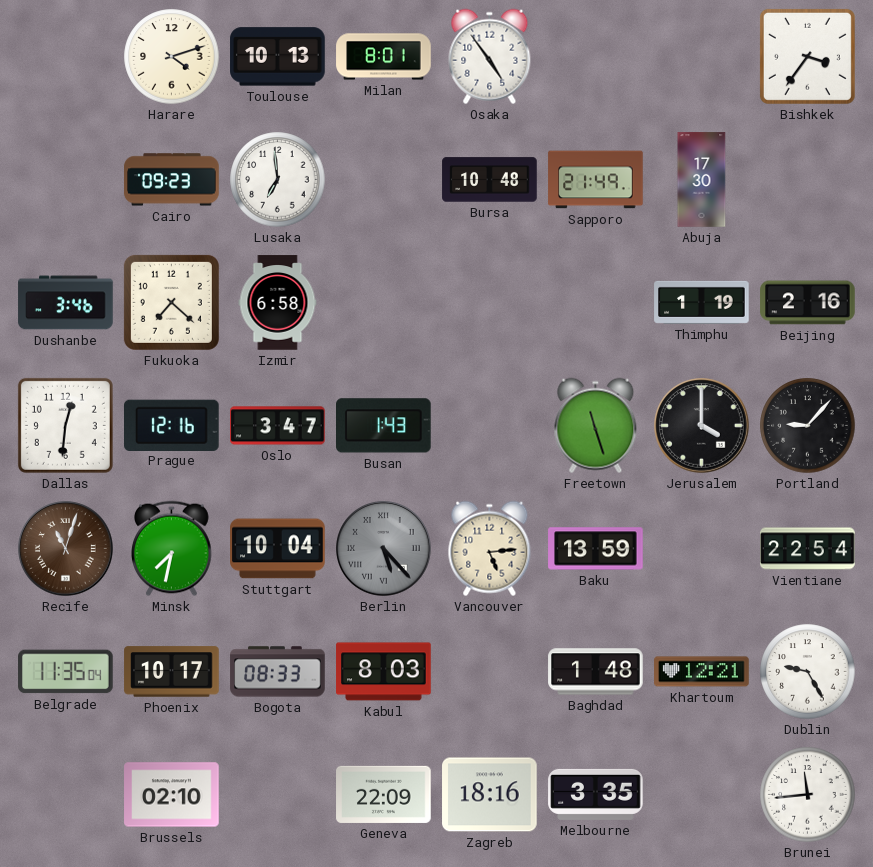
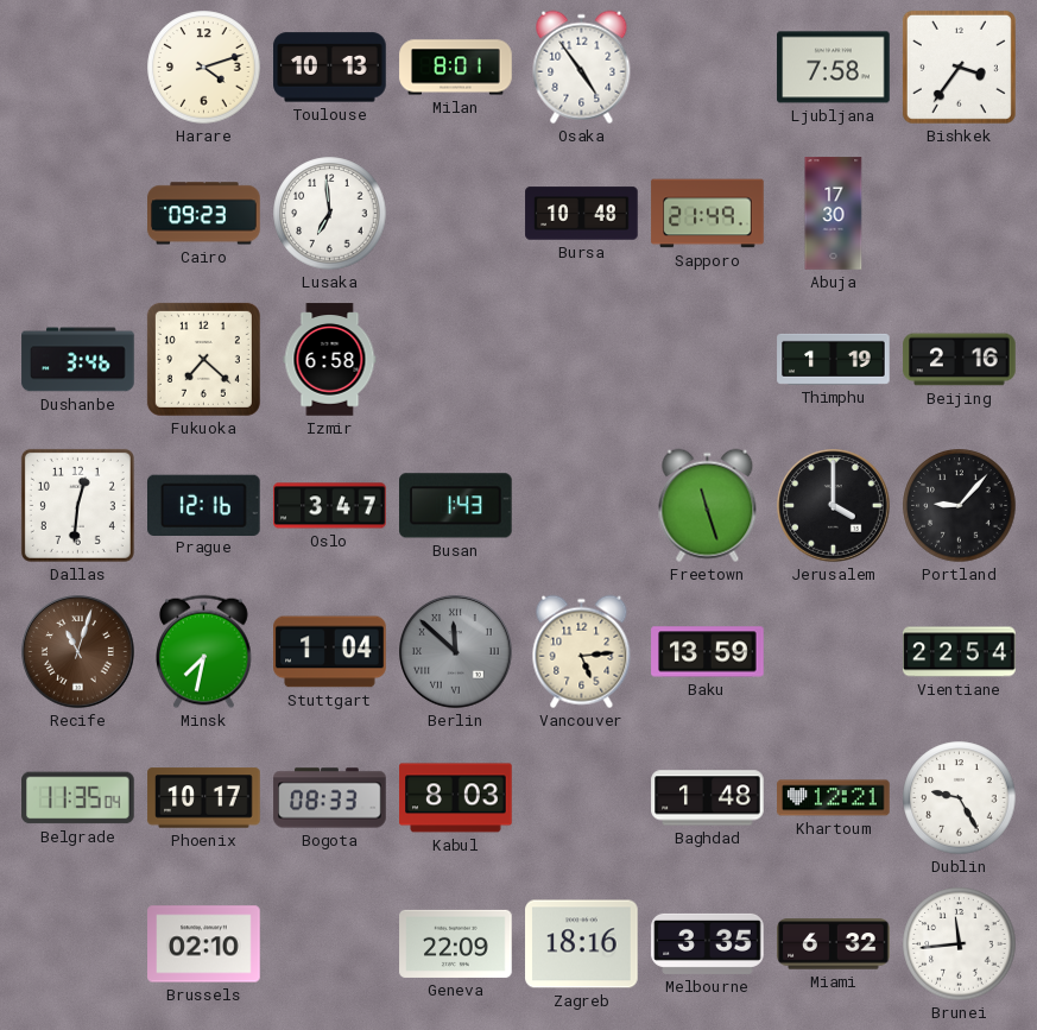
Ljubljana: none -> 7:58
Stuttgart: 10:04 -> 1:04
Berlin: 5:23 -> 11:52
Miami: none -> 6:32
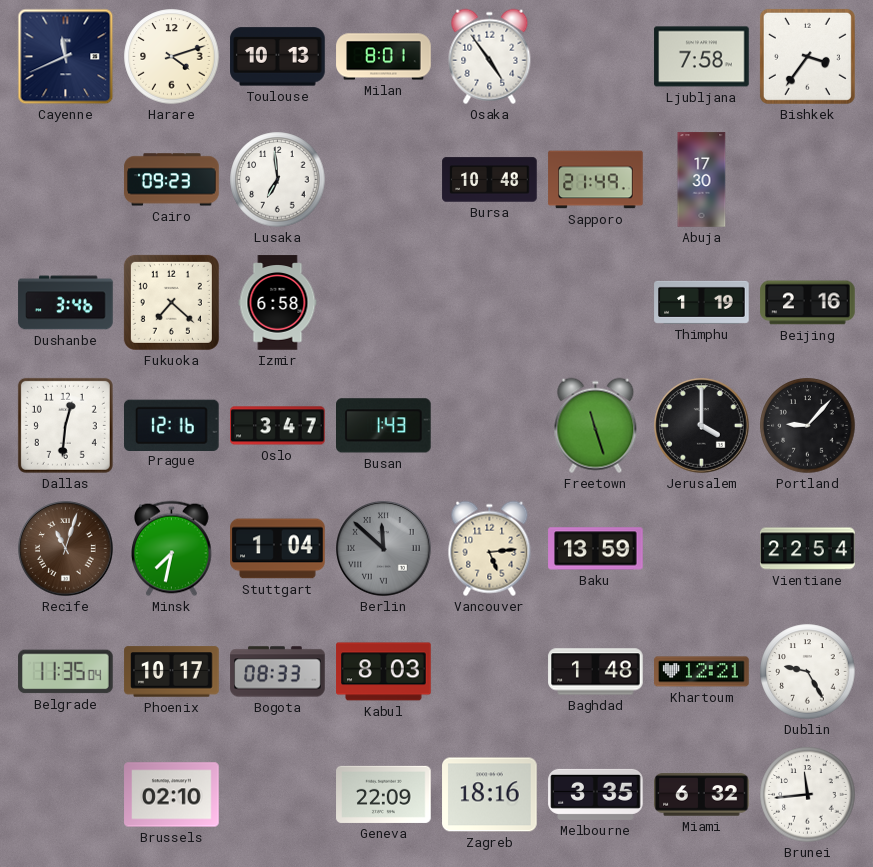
Cayenne: none -> 11:41
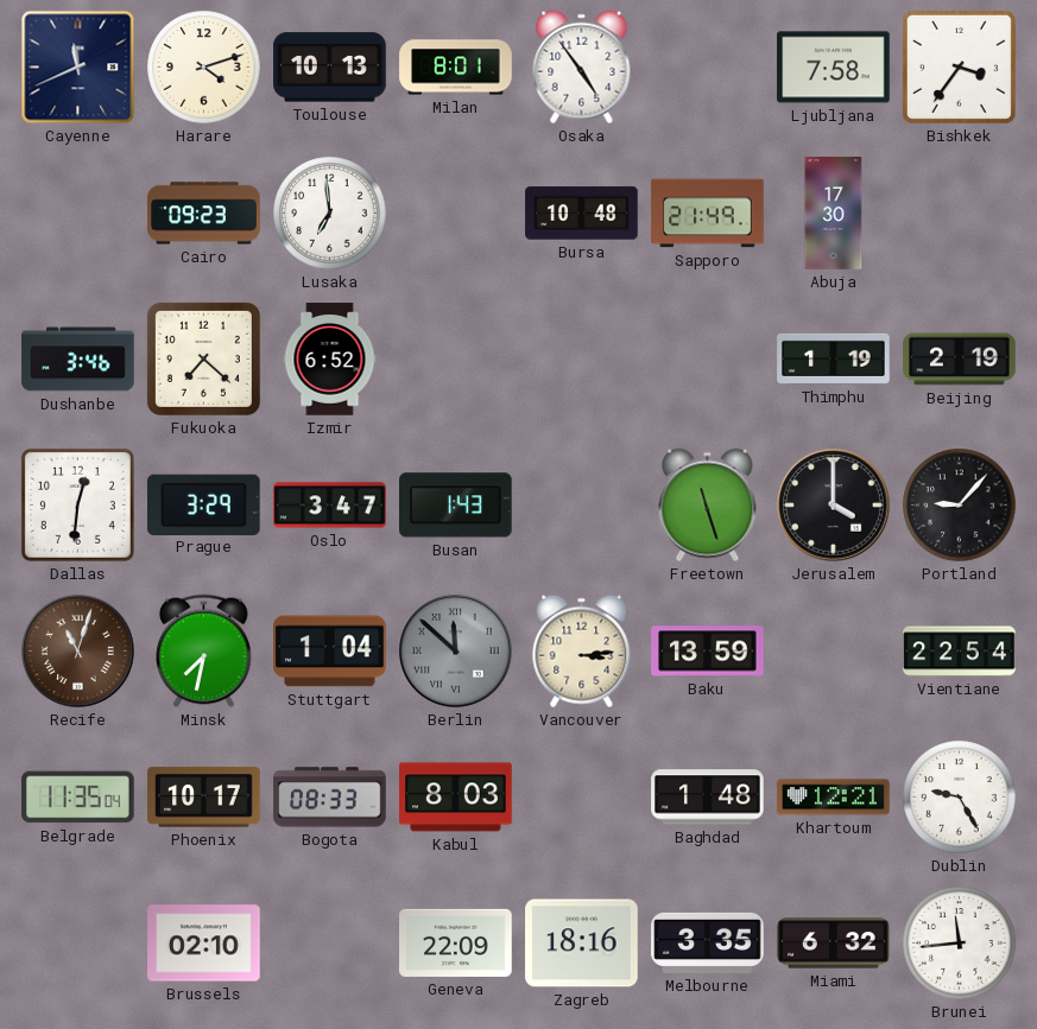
Izmir: 6:58 -> 6:52
Beijing: 2:16 -> 2:19
Prague: 12:16 -> 3:29
Vancouver: 5:14 -> 3:14
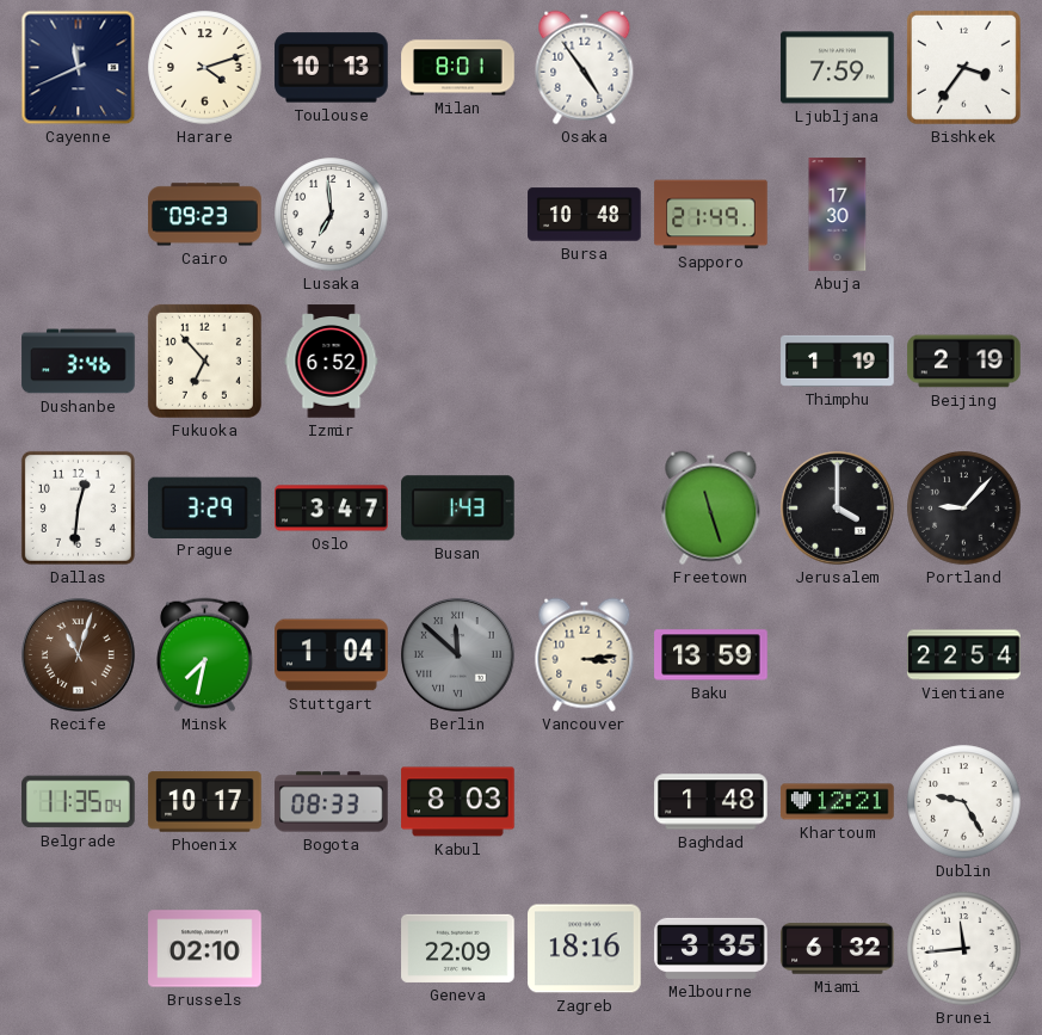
Ljubljana: 7:58 -> 7:59
Fukuoka: 7:22 -> 6:53
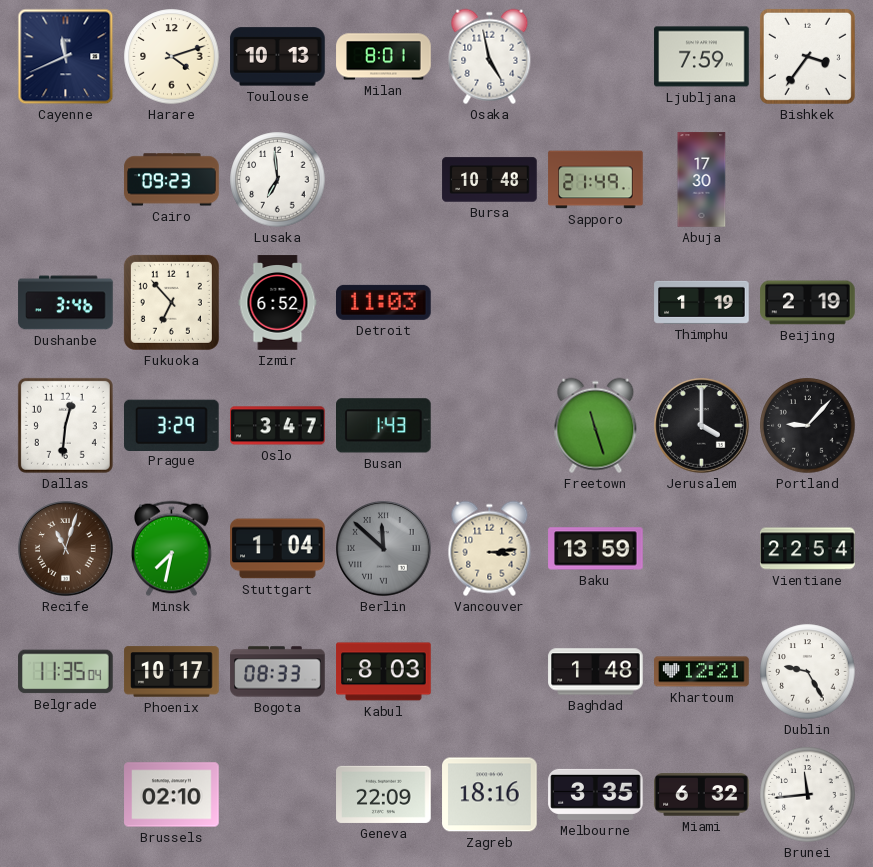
Osaka: 4:54 -> 4:58
Detroit: none -> 11:03
